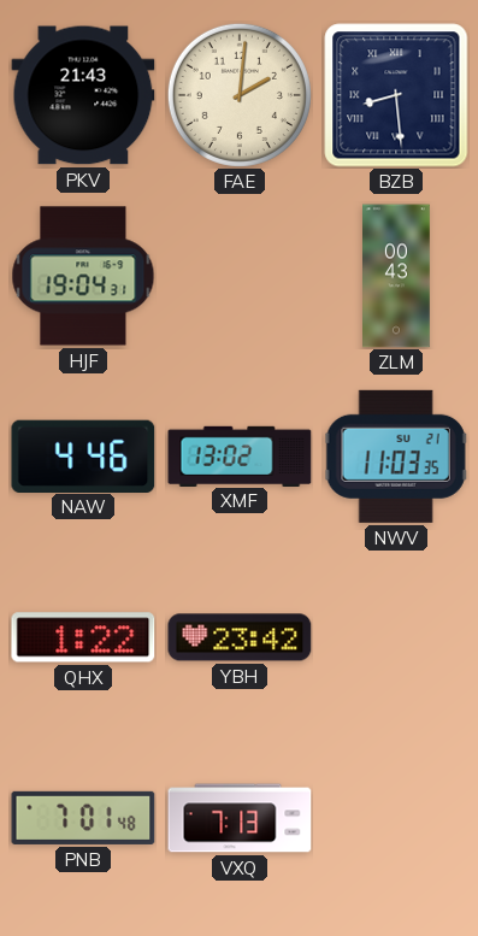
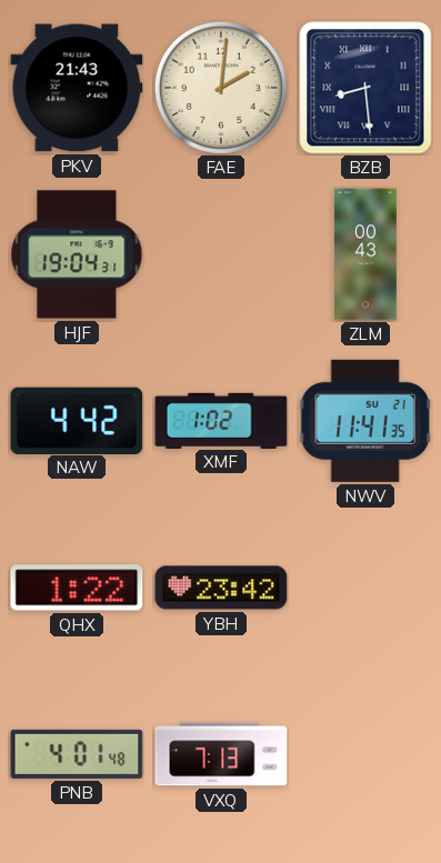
NAW: 4:46 -> 4:42
XMF: 13:02 -> 1:02
NWV: 11:03 -> 11:41
PNB: 7:01 -> 4:01
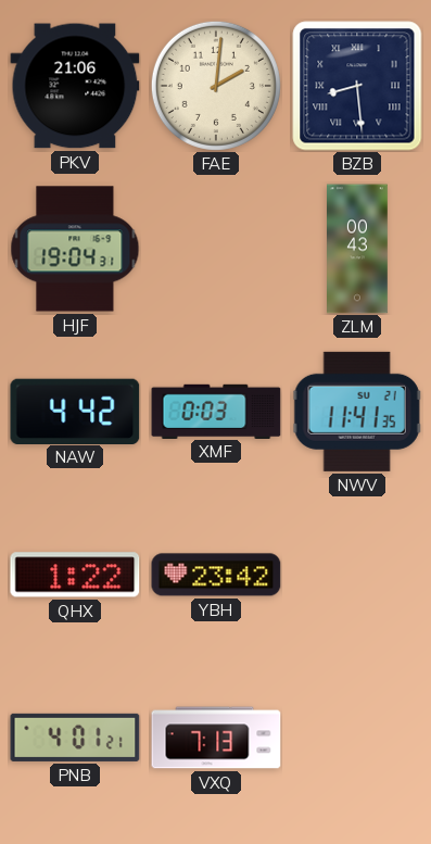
PKV: 21:43 -> 21:06
XMF: 1:02 -> 0:03
PNB: 4:01:48 -> 4:01:21
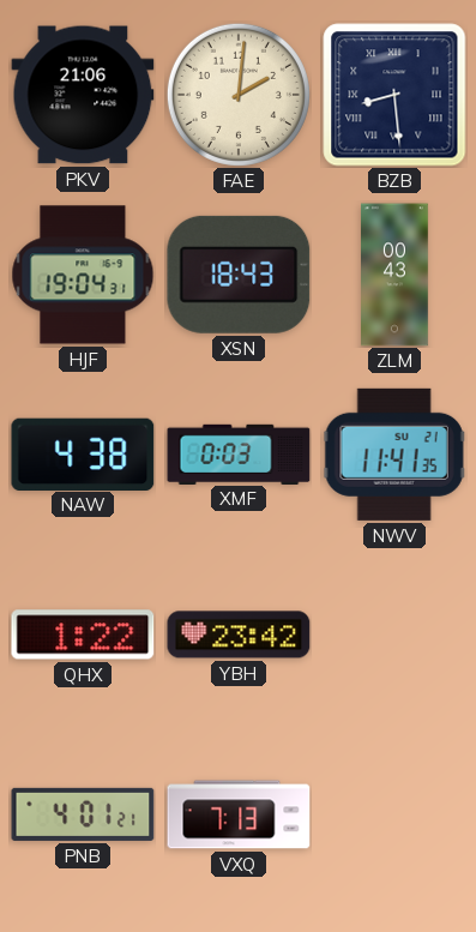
XSN: none -> 18:43
NAW: 4:42 -> 4:38
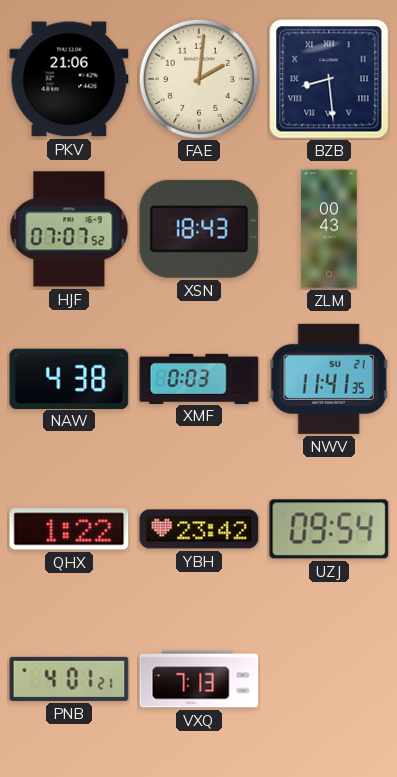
HJF: 19:04 -> 07:07
UZJ: none -> 09:54
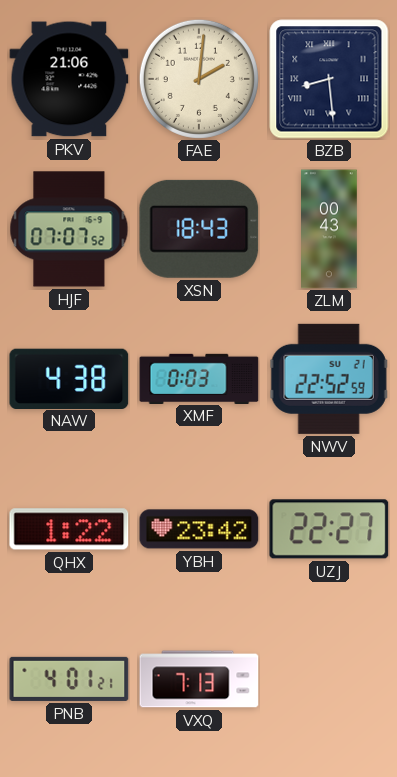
NWV: 11:41 -> 22:52
UZJ: 09:54 -> 22:27
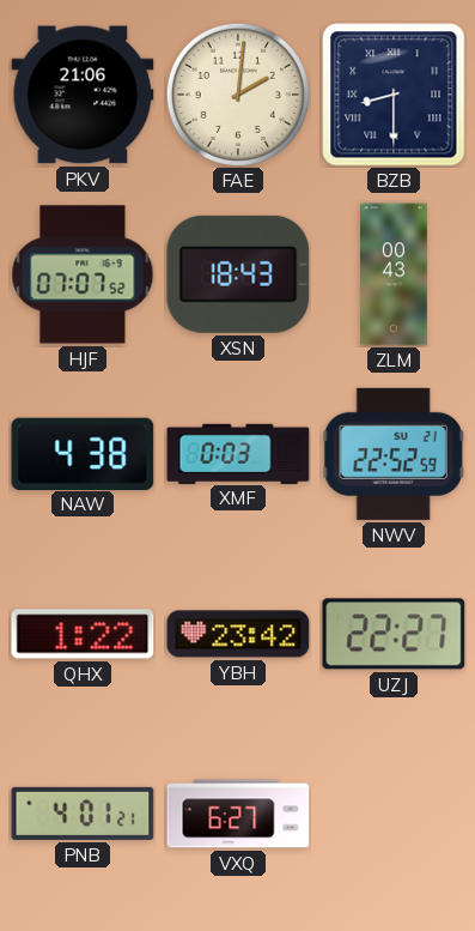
BZB: 8:29 -> 8:30
VXQ: 7:13 -> 6:27
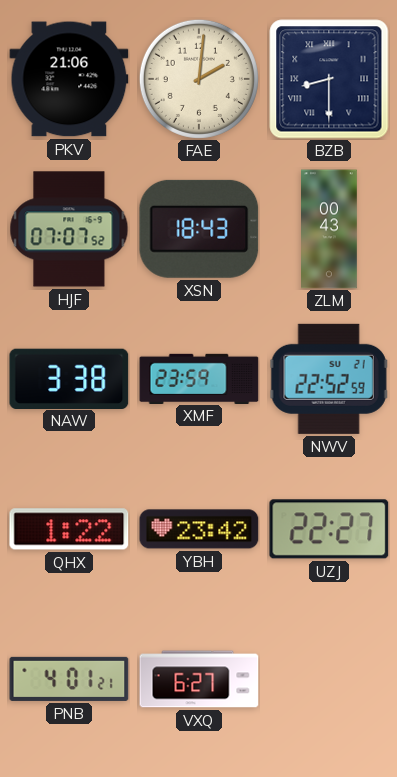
NAW: 4:38 -> 3:38
XMF: 0:03 -> 23:59
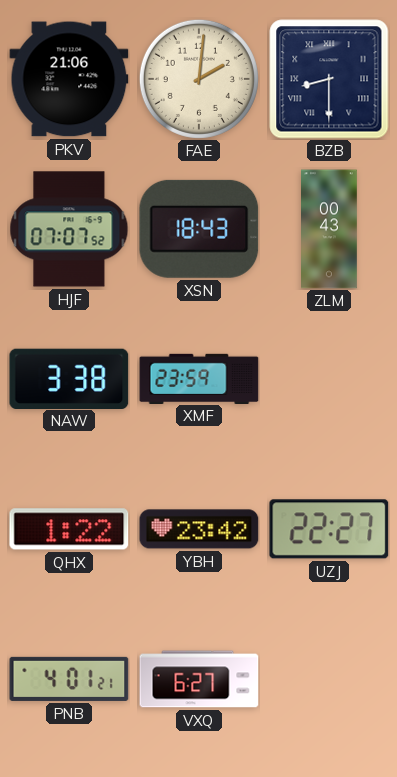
NWV: 22:52 -> none
